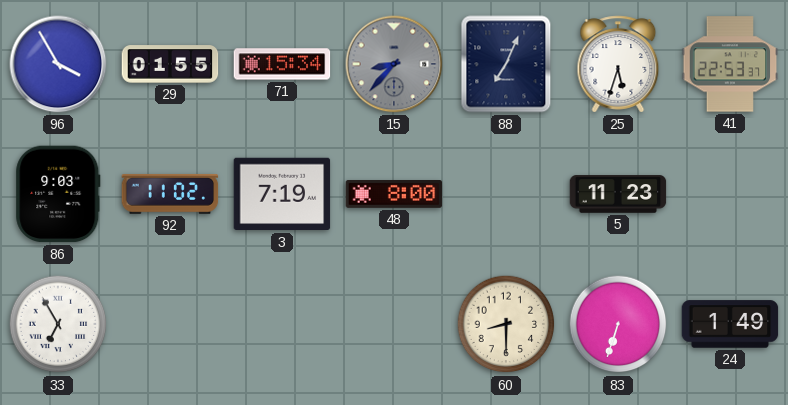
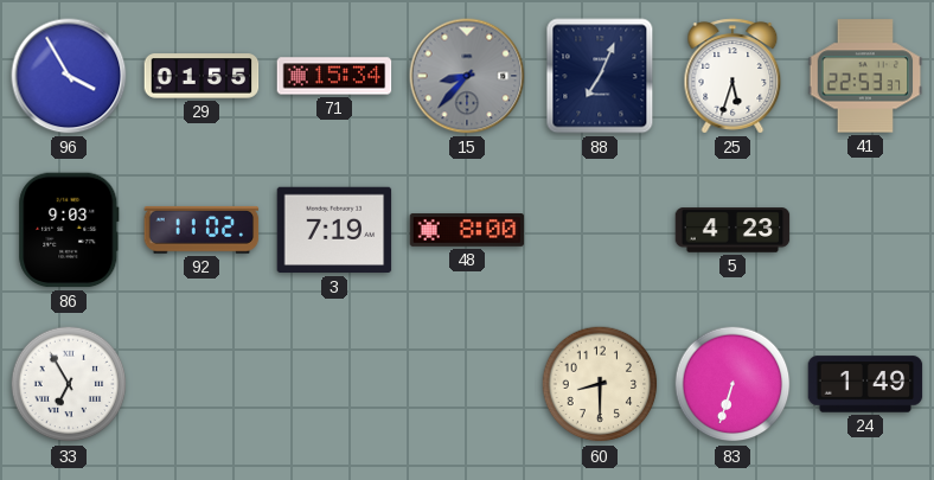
5: 11:23 -> 4:23
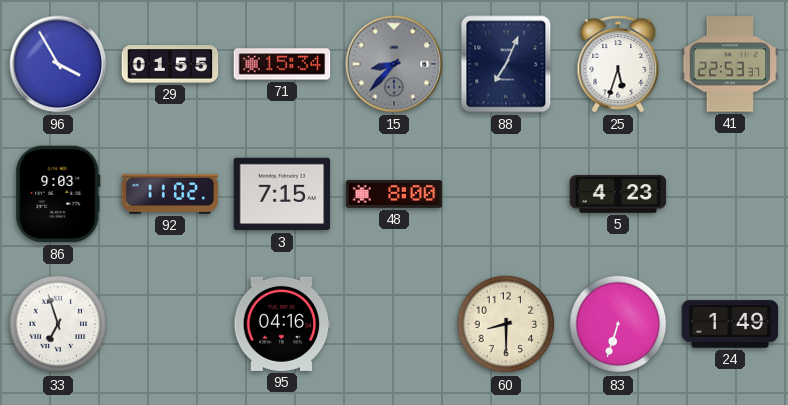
3: 7:19 -> 7:15
33: 6:55 -> 6:57
95: none -> 04:16
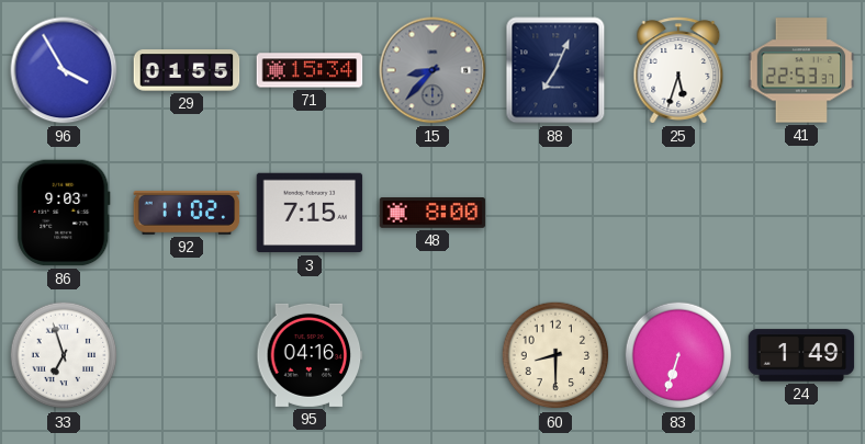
5: 4:23 -> none
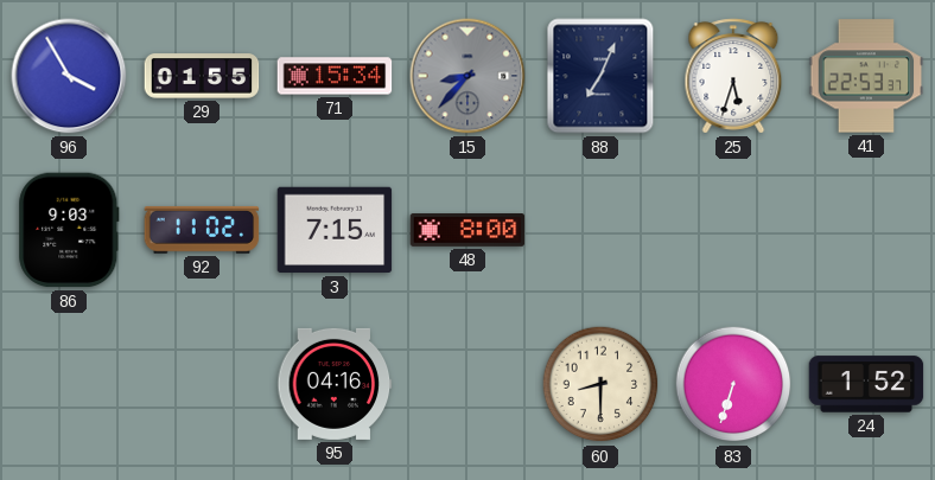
33: 6:57 -> none
24: 1:49 -> 1:52
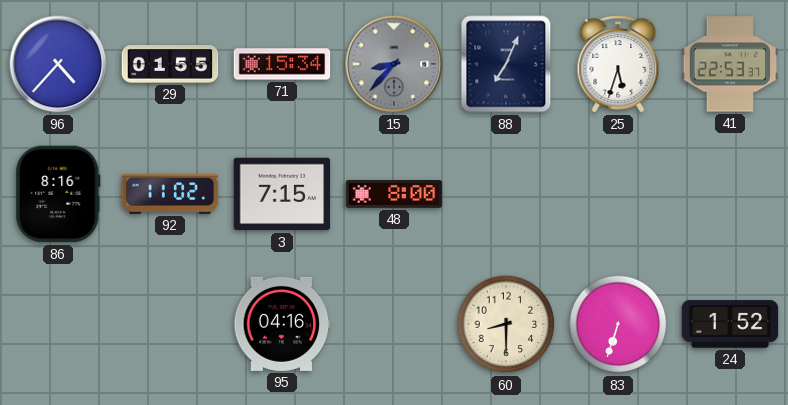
96: 3:55 -> 4:37
86: 9:03 -> 8:16
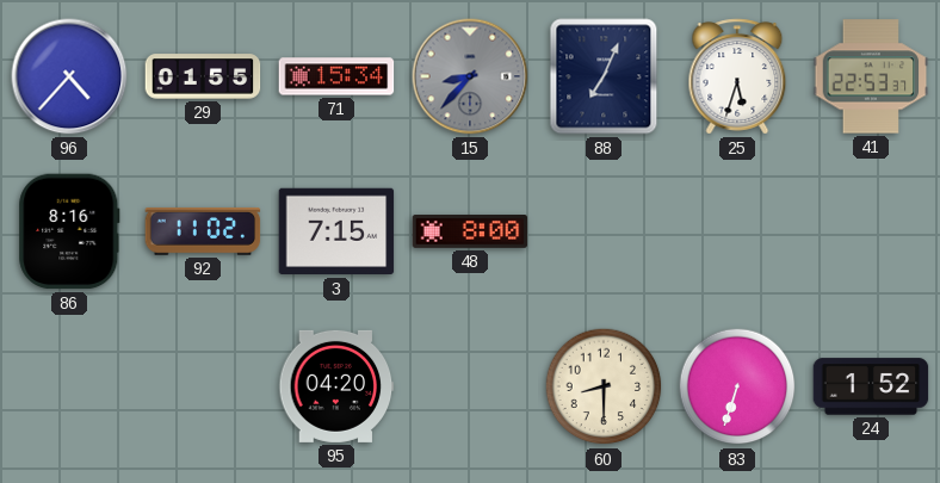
95: 04:16 -> 04:20
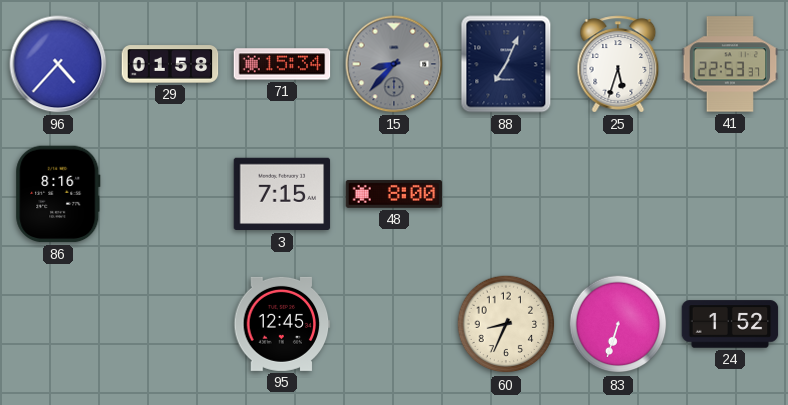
29: 01:55 -> 01:58
92: 11:02 -> none
95: 04:20 -> 12:45
60: 8:30 -> 8:34
